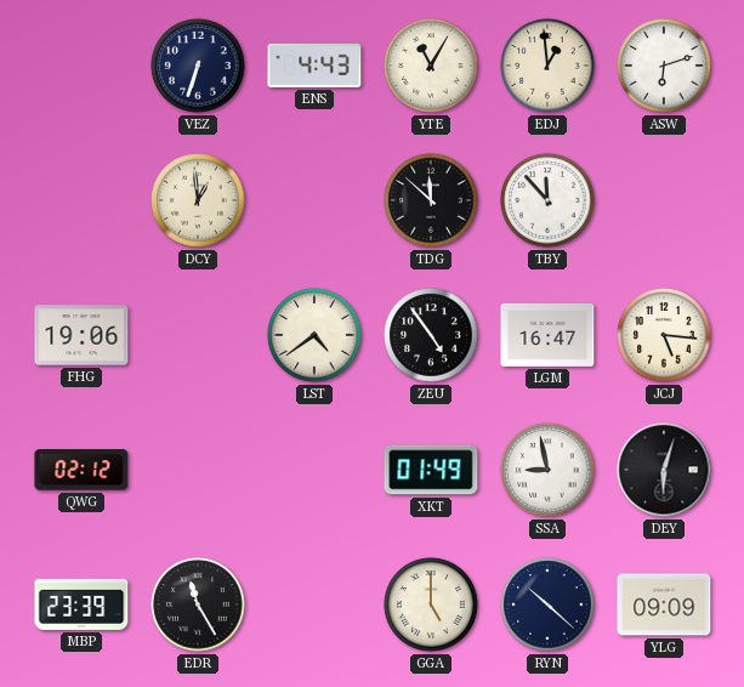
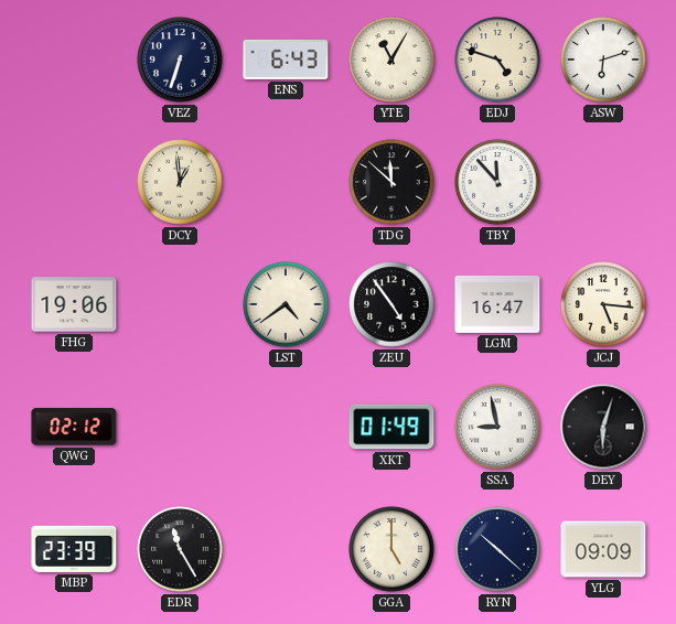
ENS: 4:43 -> 6:43
EDJ: 12:59 -> 4:48
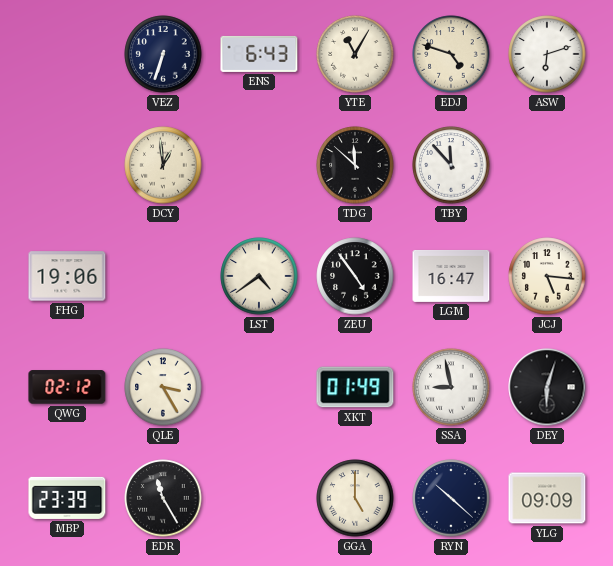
QLE: none -> 3:25
